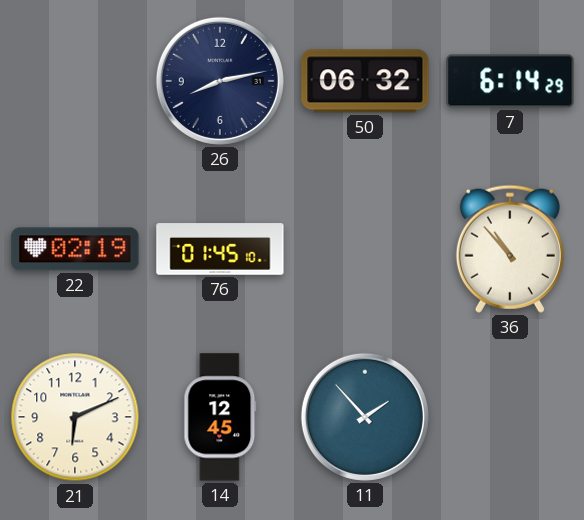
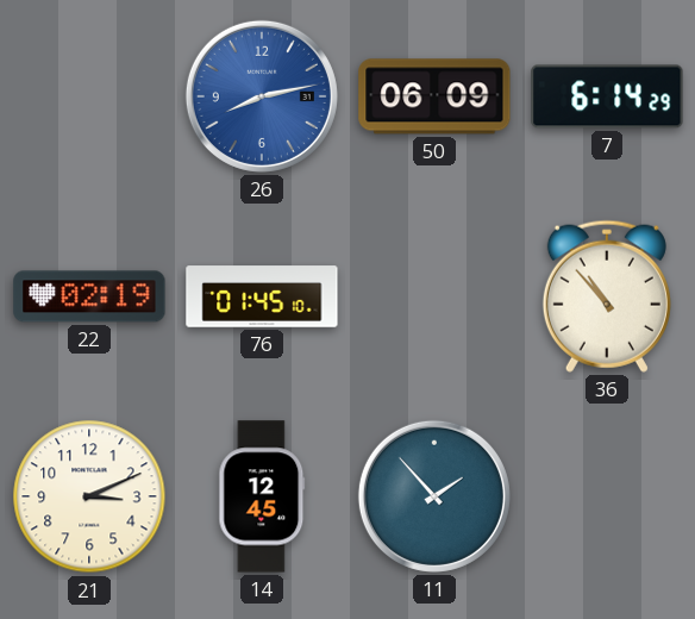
26 dial: navy -> blue
50: 06:32 -> 06:09
21: 6:11 -> 3:11
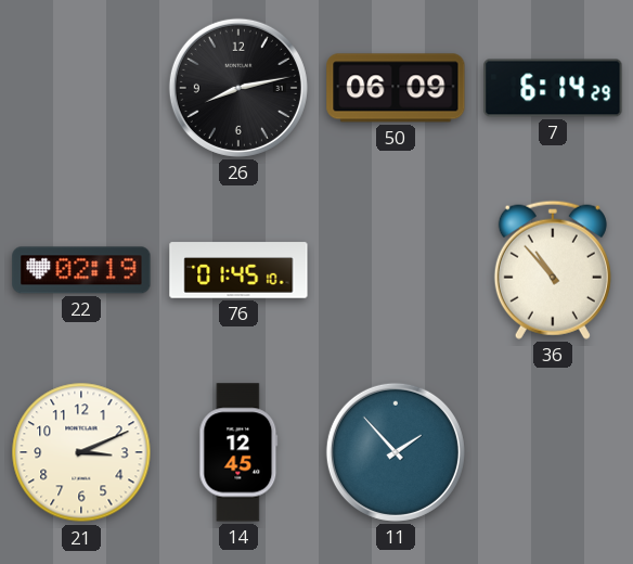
26 dial: blue -> black
